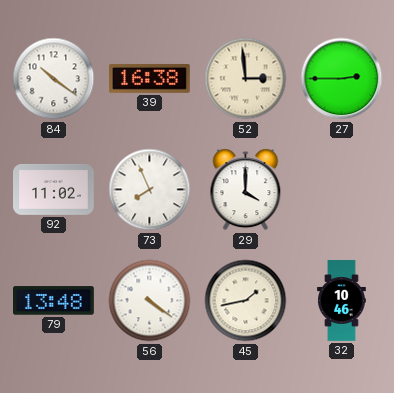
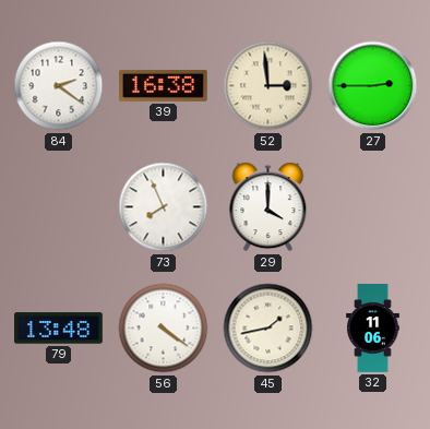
84: 10:21 -> 2:21
92: 11:02 -> none
32: 10:46 -> 11:06
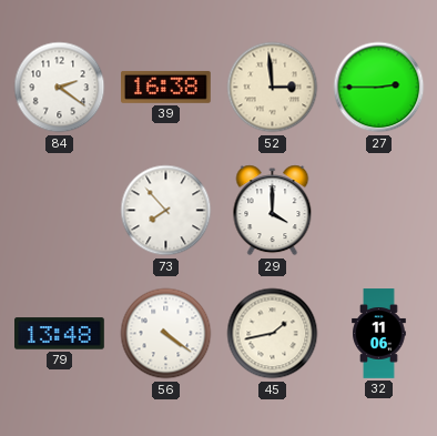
73: 7:56 -> 7:53
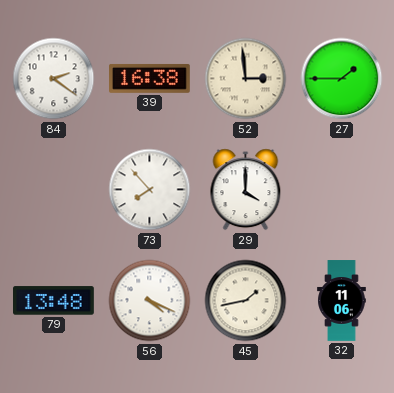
27: 2:45 -> 1:45
56: 4:21 -> 4:19
